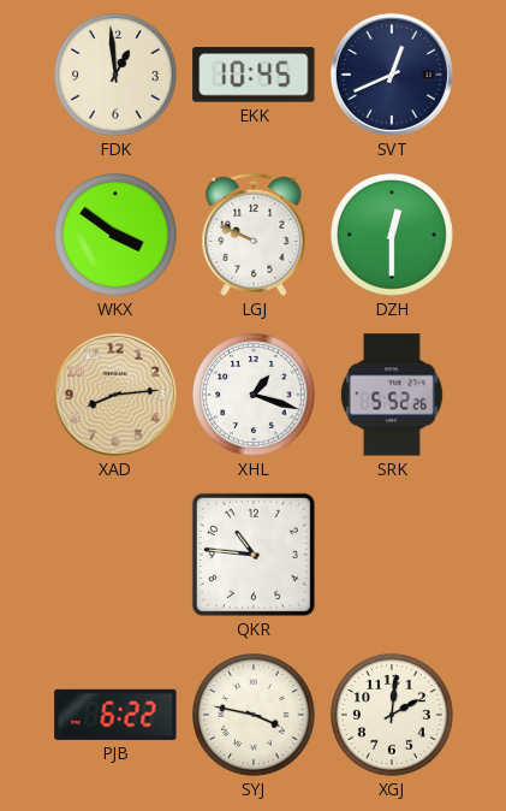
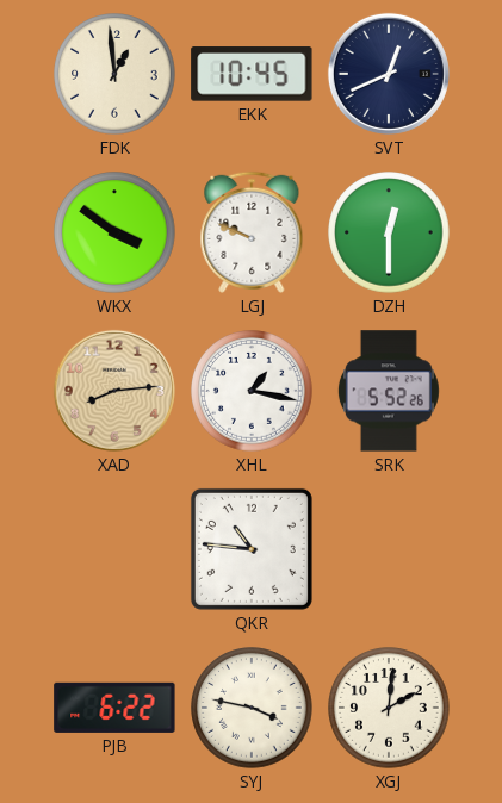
XHL: 1:18 -> 1:17
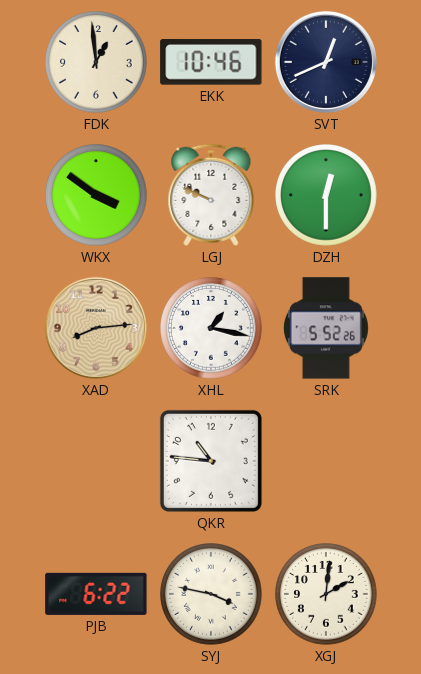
EKK: 10:45 -> 10:46
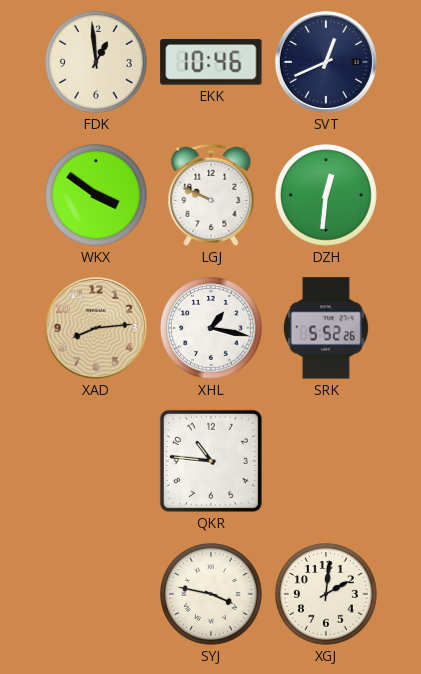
DZH: 12:30 -> 12:31
PJB: 6:22 -> none
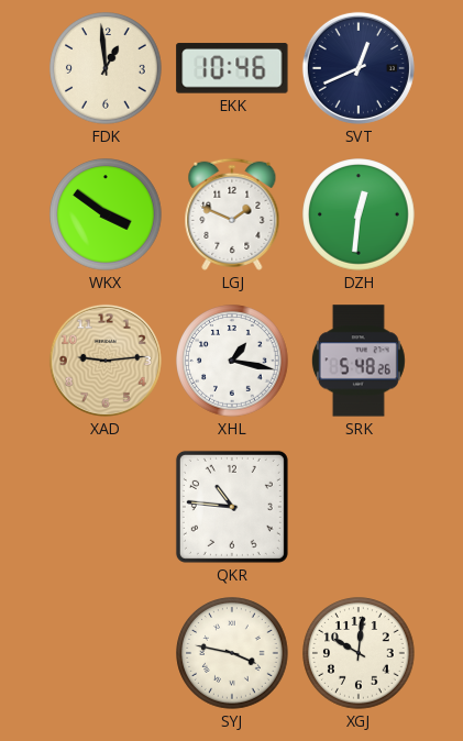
LGJ: 9:49 -> 1:49
XAD: 8:14 -> 9:14
SRK: 5:52 -> 5:48
XGJ: 2:01 -> 10:01
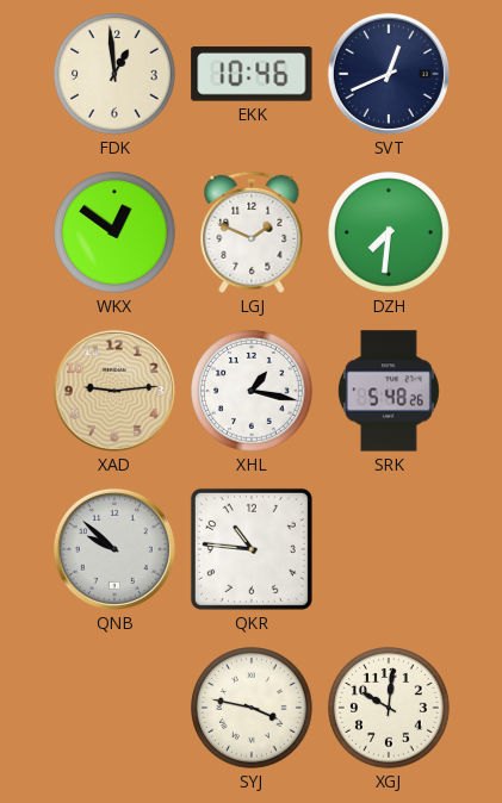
WKX: 3:51 -> 12:51
DZH: 12:31 -> 7:31
QNB: none -> 9:52
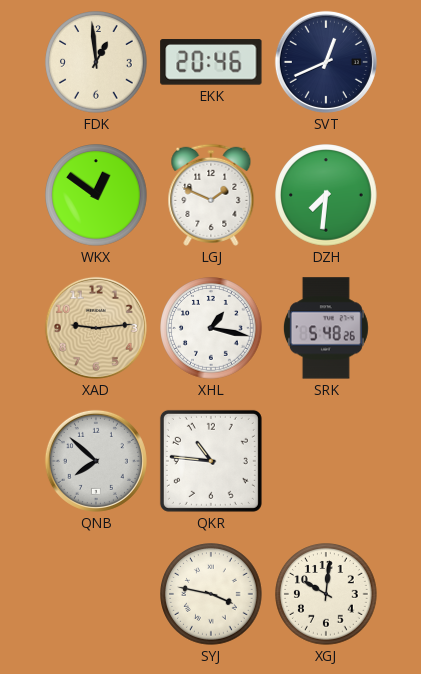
EKK: 10:46 -> 20:46
QNB: 9:52 -> 7:52
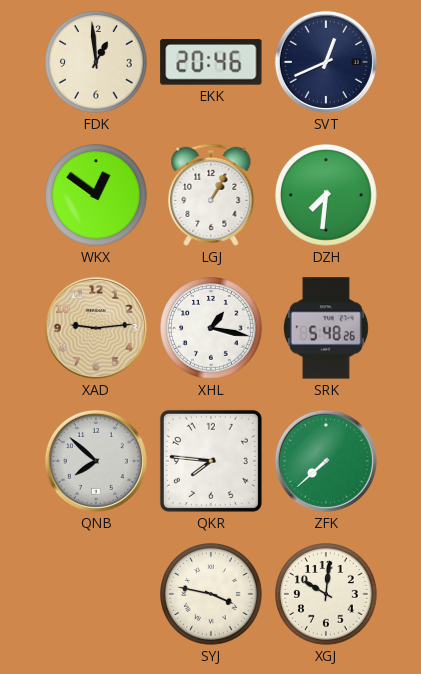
LGJ: 1:49 -> 1:05
QKR: 10:46 -> 7:46
ZFK: none -> 7:38
